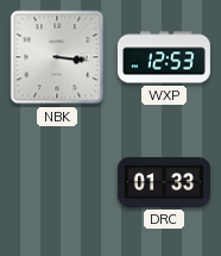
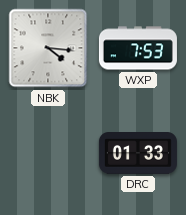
NBK: 3:16 -> 4:16
WXP: 12:53 -> 7:53
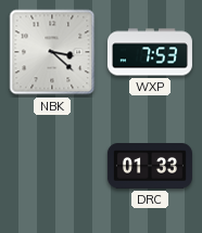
NBK: 4:16 -> 3:22
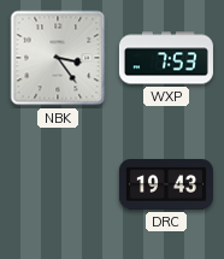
NBK: 3:22 -> 3:24
DRC: 01:33 -> 19:43
